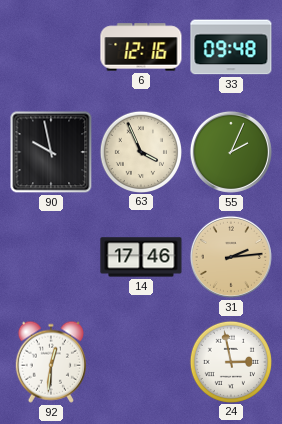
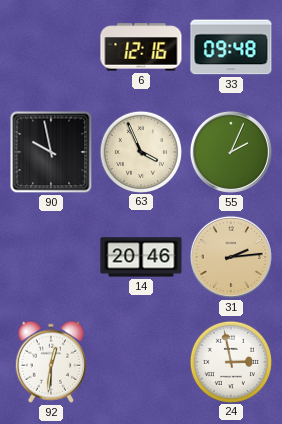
14: 17:46 -> 20:46
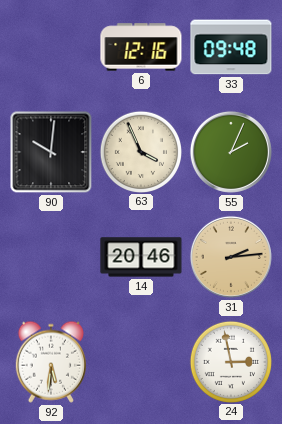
90: 9:58 -> 10:01
92: 12:31 -> 5:31
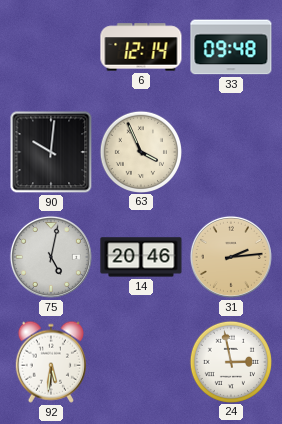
6: 12:16 -> 12:14
55: 2:04 -> none
75: none -> 5:02
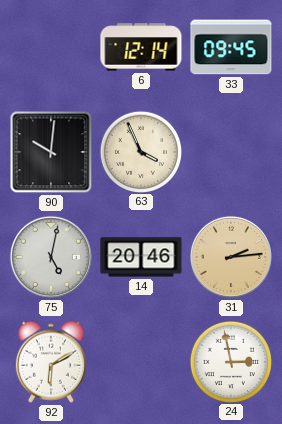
33: 09:48 -> 09:45
92: 5:31 -> 6:10
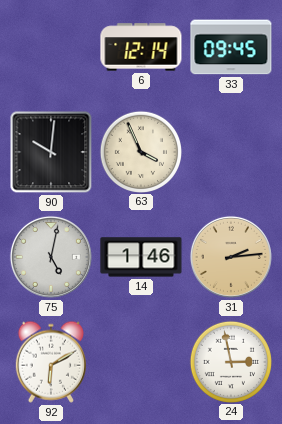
14: 20:46 -> 1:46
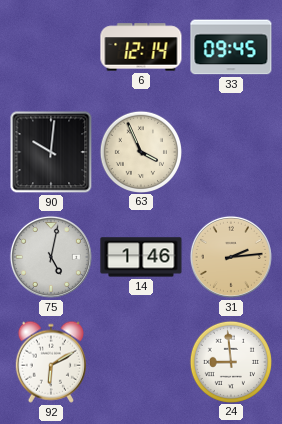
24: 2:58 -> 8:59
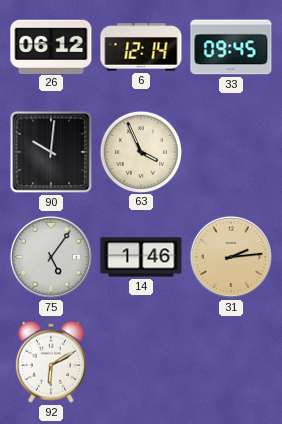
26: none -> 06:12
75: 5:02 -> 5:06
24: 8:59 -> none
